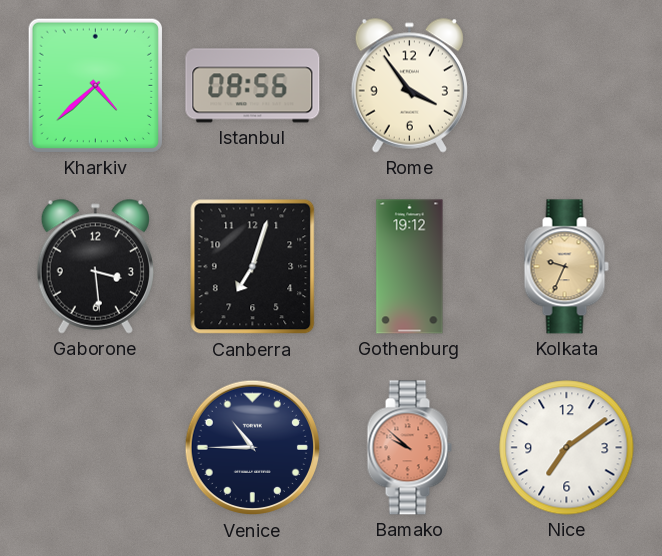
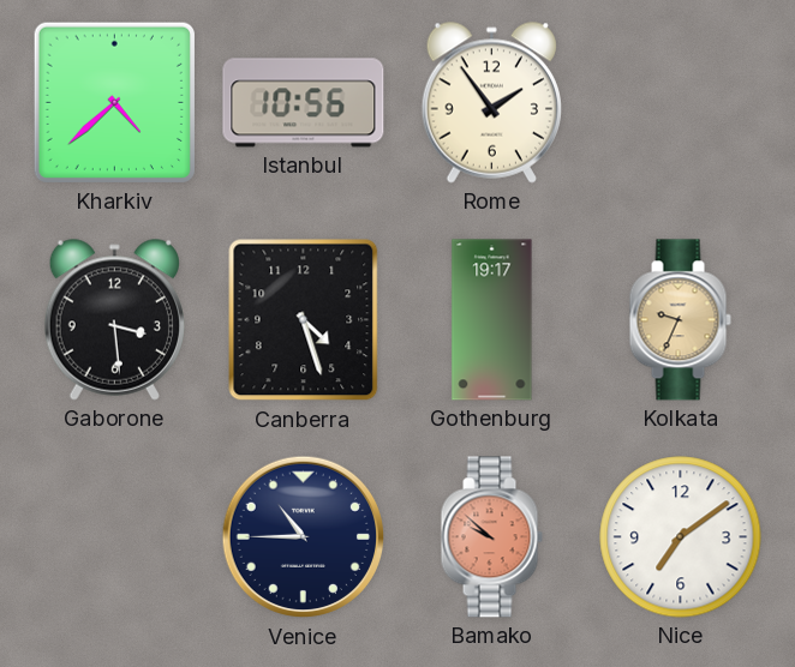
Istanbul: 08:56 -> 10:56
Rome: 3:54 -> 1:54
Canberra: 7:03 -> 4:27
Gothenburg: 19:12 -> 19:17
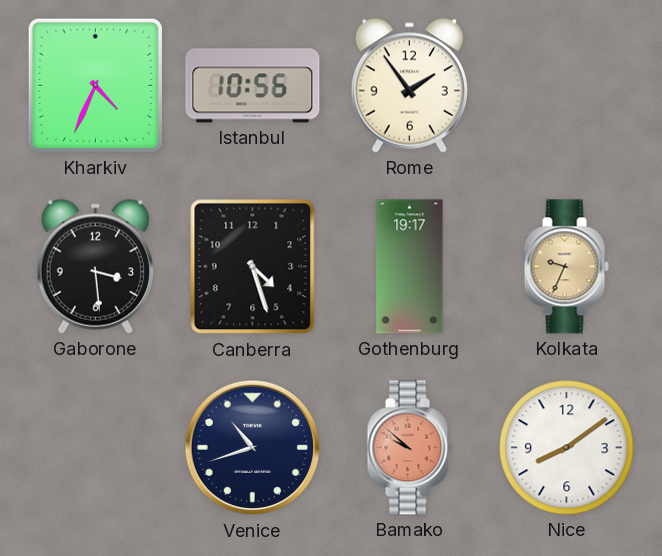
Kharkiv: 4:38 -> 4:34
Venice: 10:45 -> 10:42
Nice: 7:09 -> 8:09
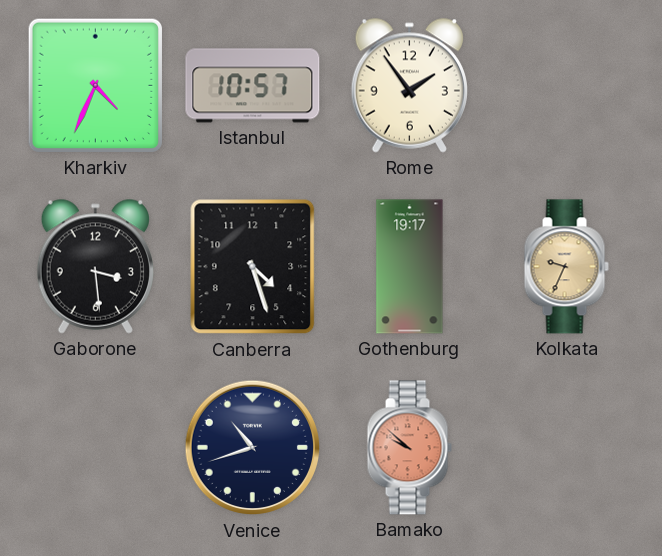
Istanbul: 10:56 -> 10:57
Nice: 8:09 -> none
